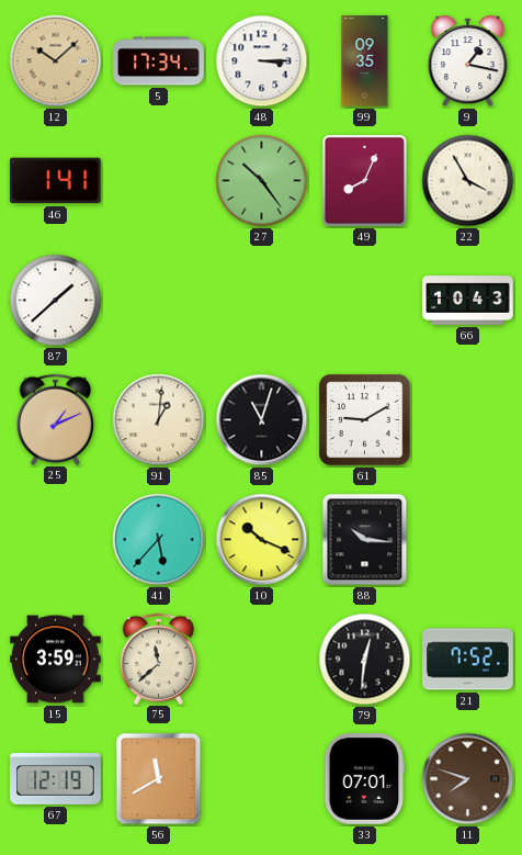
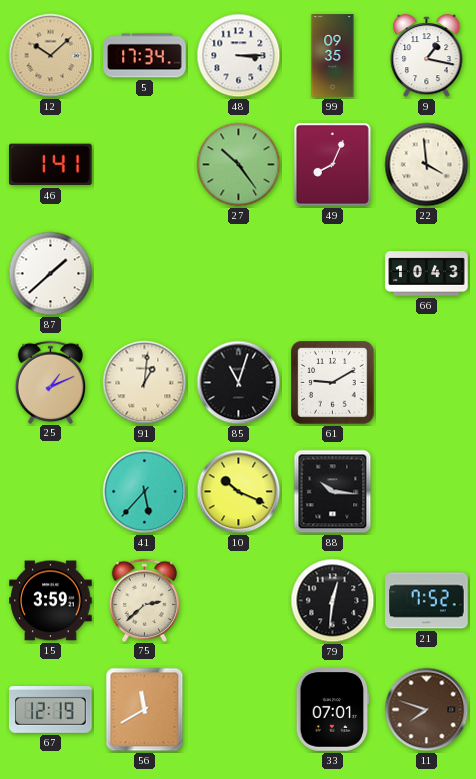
22: 3:55 -> 3:59
75: 11:38 -> 2:38
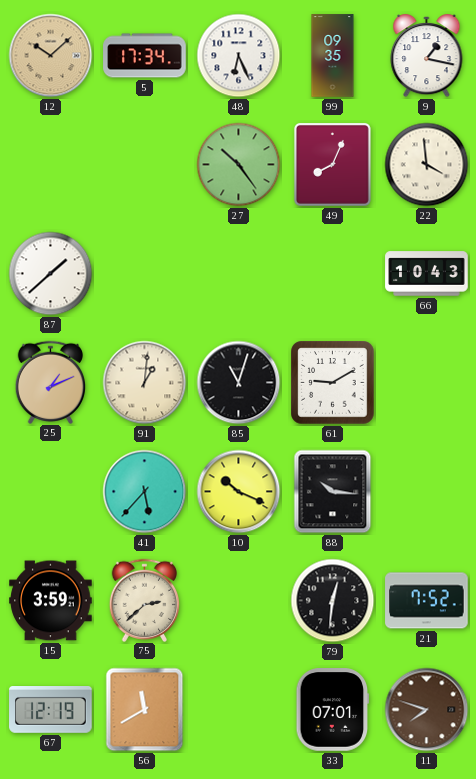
48: 3:15 -> 6:26
46: 1:41 -> none
